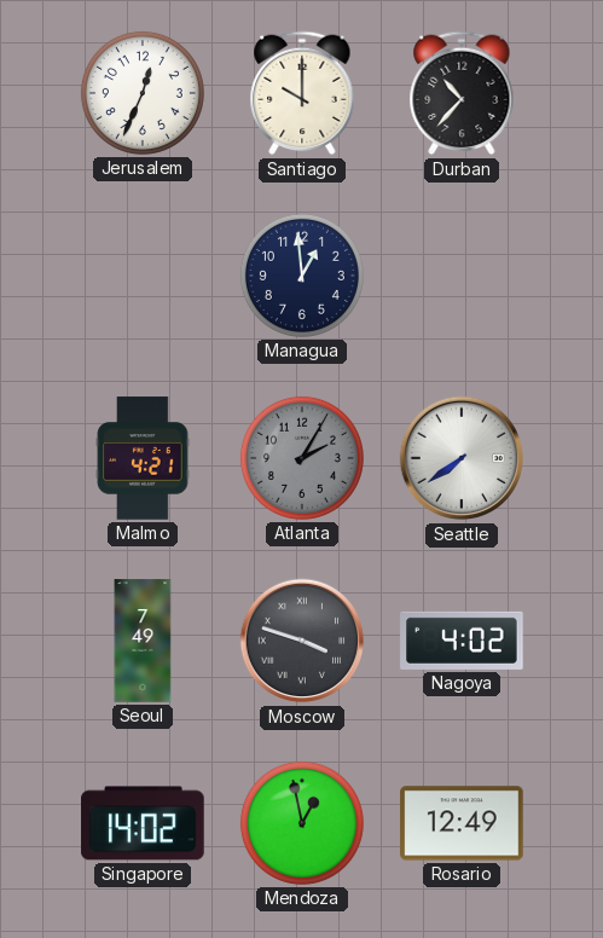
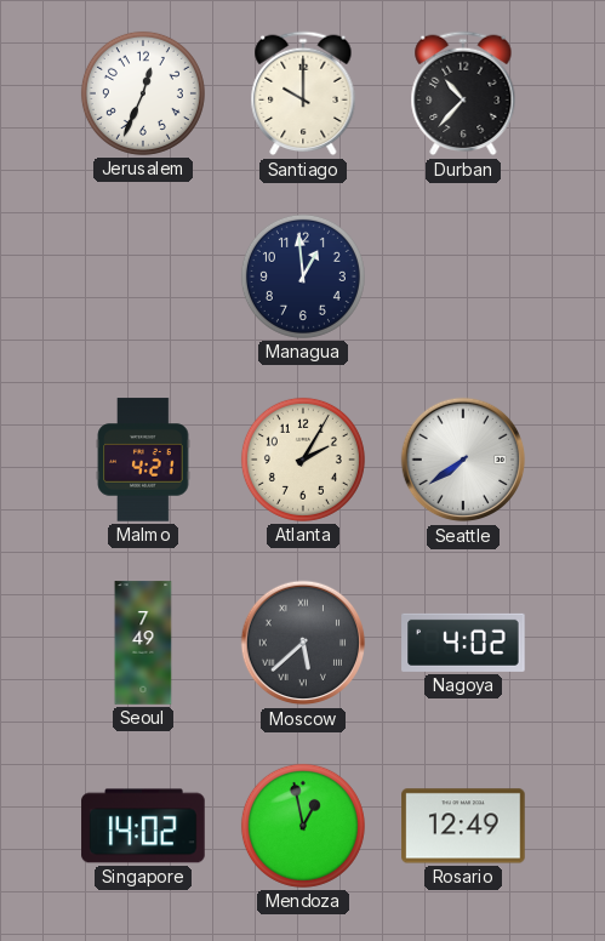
Atlanta dial: grey -> cream
Moscow: 3:48 -> 5:38
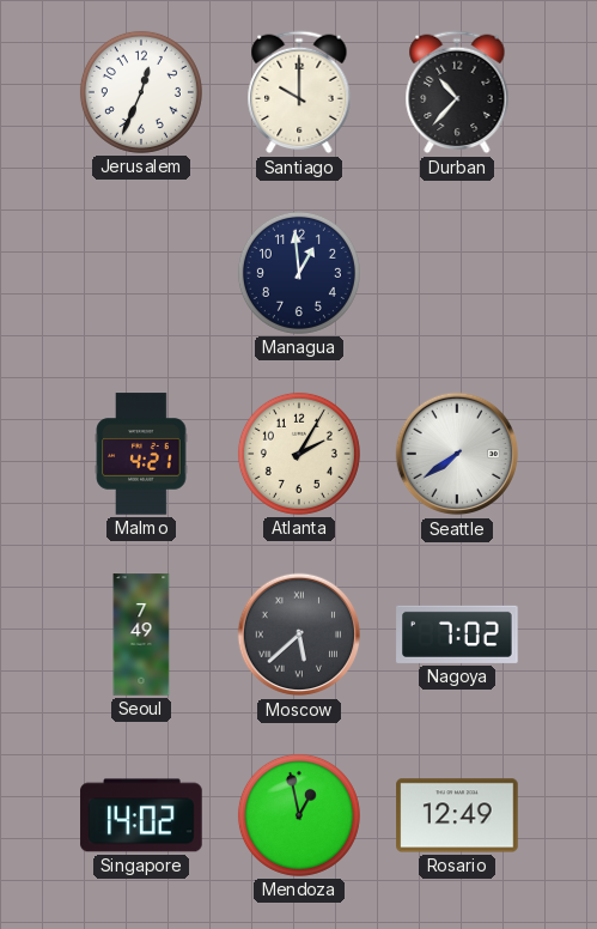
Nagoya: 4:02 -> 7:02
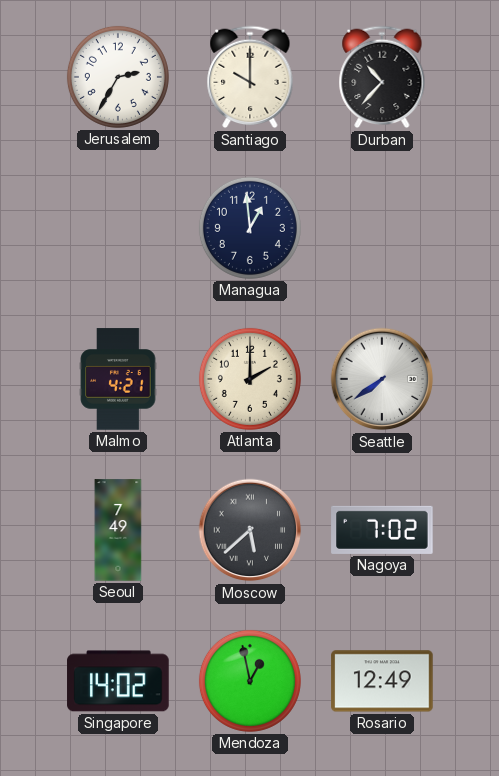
Jerusalem: 12:34 -> 2:35
Atlanta: 2:05 -> 2:00
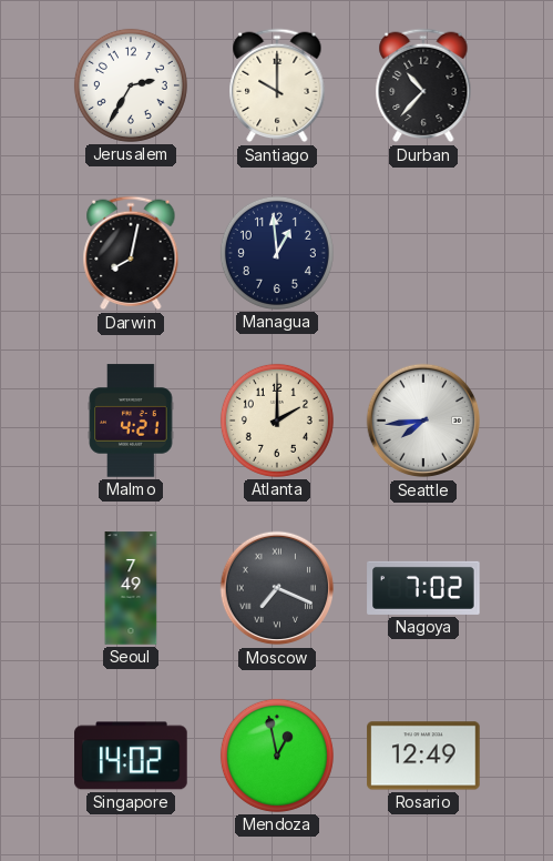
Darwin: none -> 8:02
Seattle: 7:39 -> 7:44
Moscow: 5:38 -> 7:19
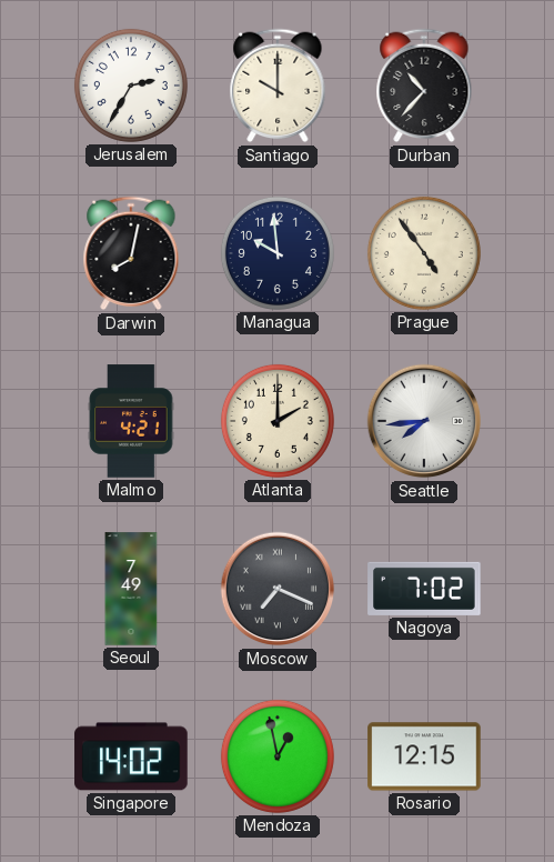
Managua: 12:59 -> 9:59
Prague: none -> 4:54
Rosario: 12:49 -> 12:15
